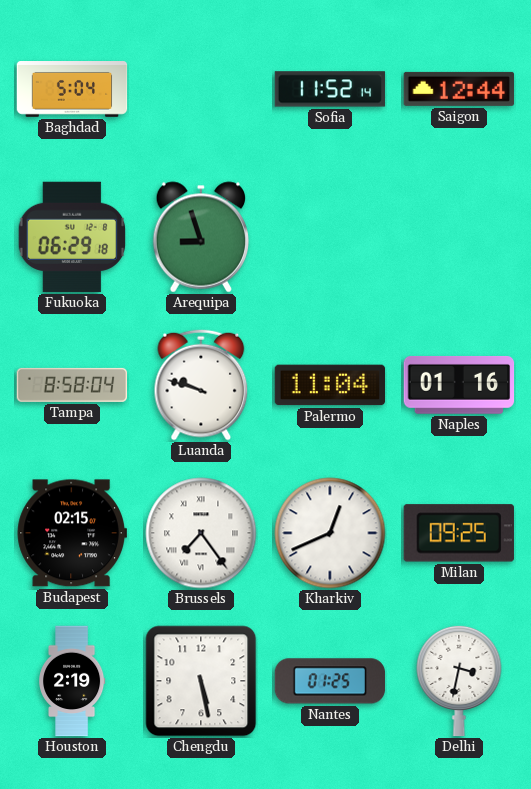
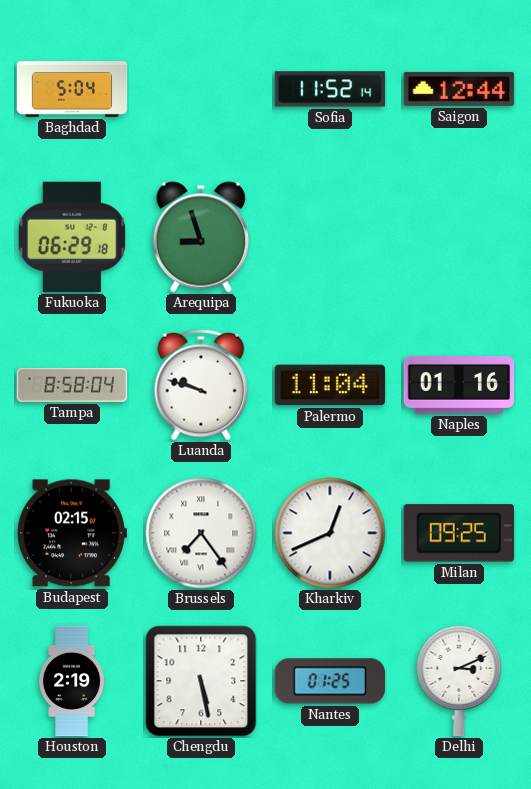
Delhi: 3:32 -> 3:11
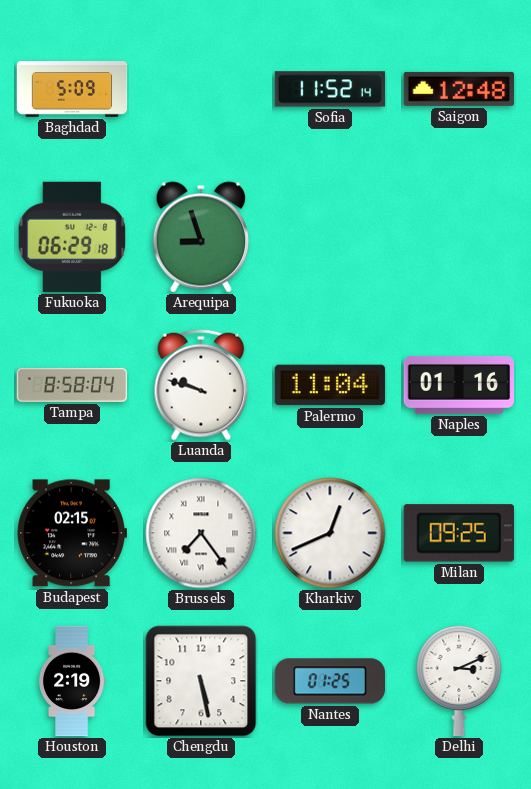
Baghdad: 5:04 -> 5:09
Saigon: 12:44 -> 12:48
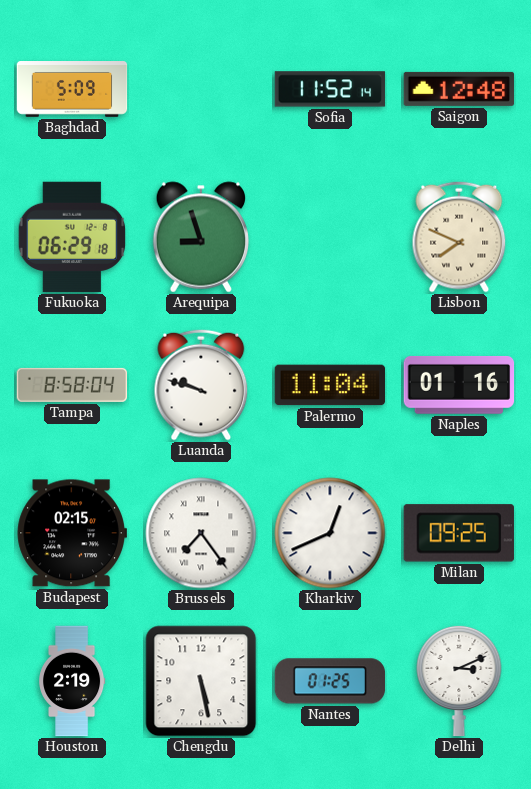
Lisbon: none -> 7:49
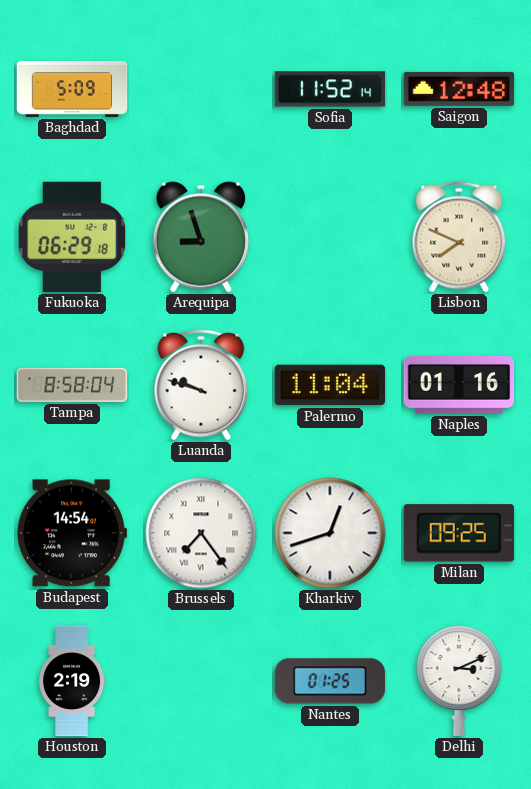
Budapest: 02:15 -> 14:54
Kharkiv: 12:41 -> 12:42
Chengdu: 5:28 -> none
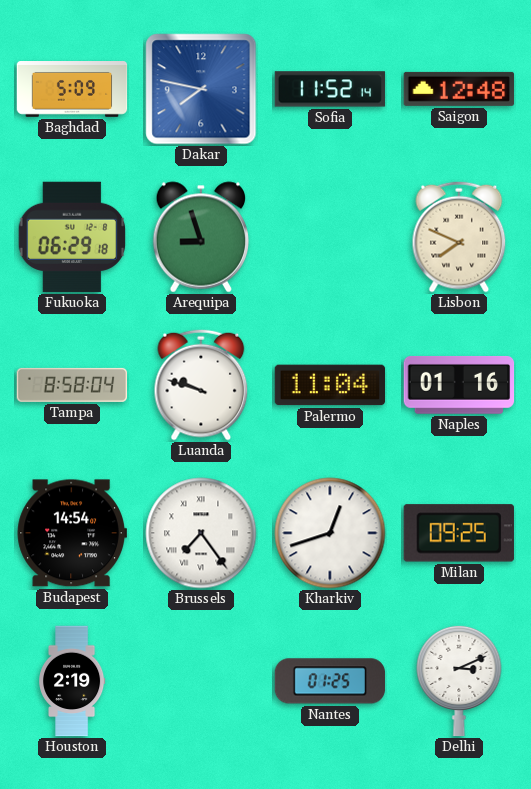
Dakar: none -> 7:47
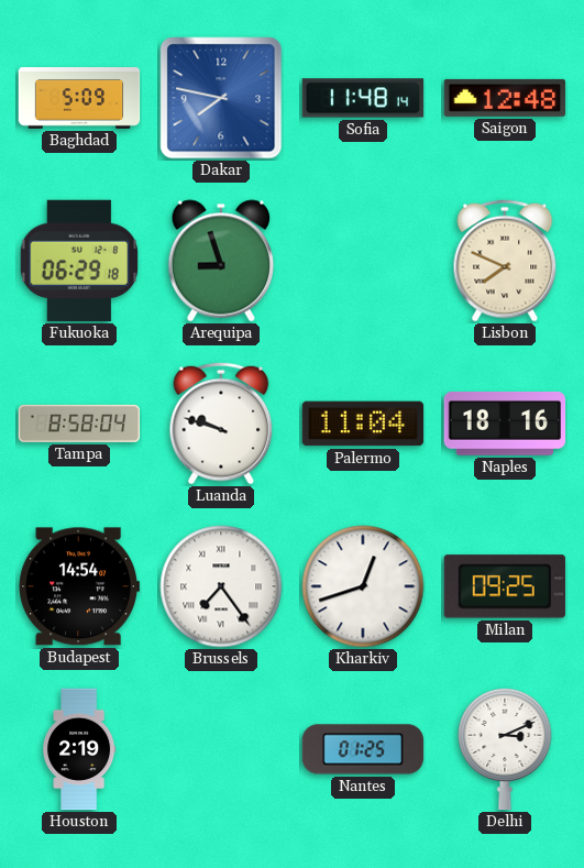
Sofia: 11:52 -> 11:48
Naples: 01:16 -> 18:16
